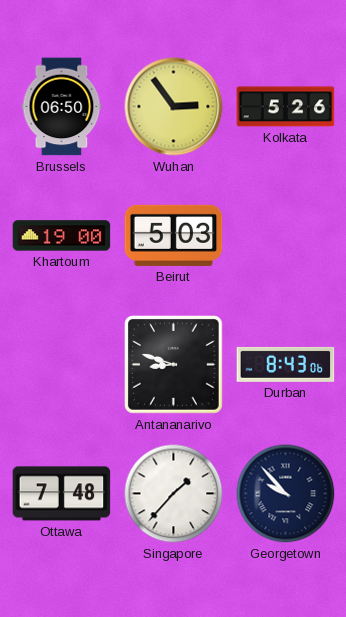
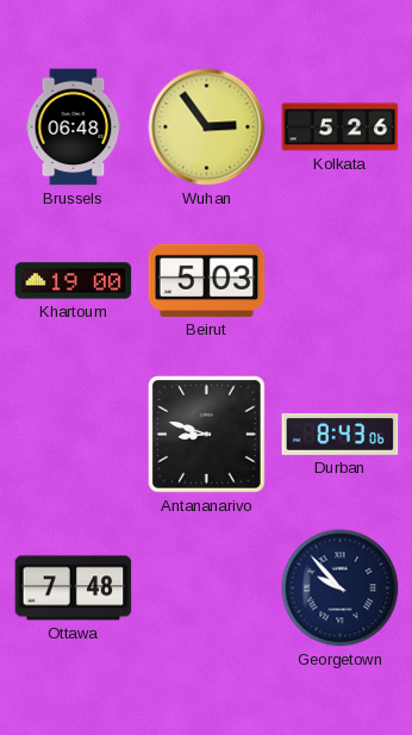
Brussels: 06:50 -> 06:48
Singapore: 1:37 -> none
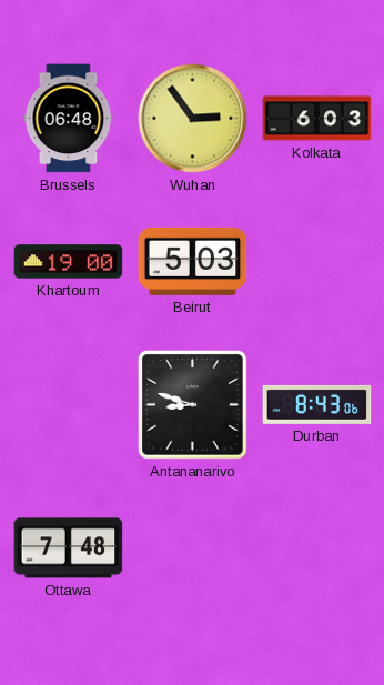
Kolkata: 5:26 -> 6:03
Georgetown: 9:53 -> none
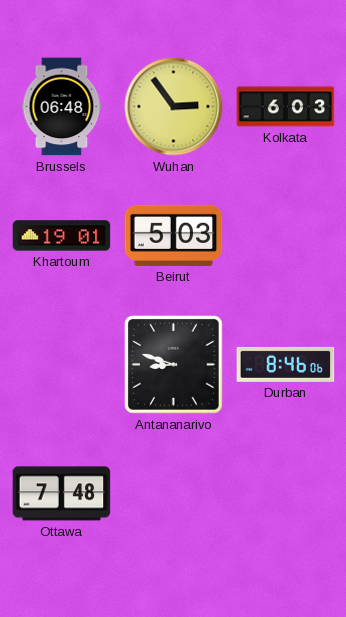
Khartoum: 19:00 -> 19:01
Durban: 8:43 -> 8:46
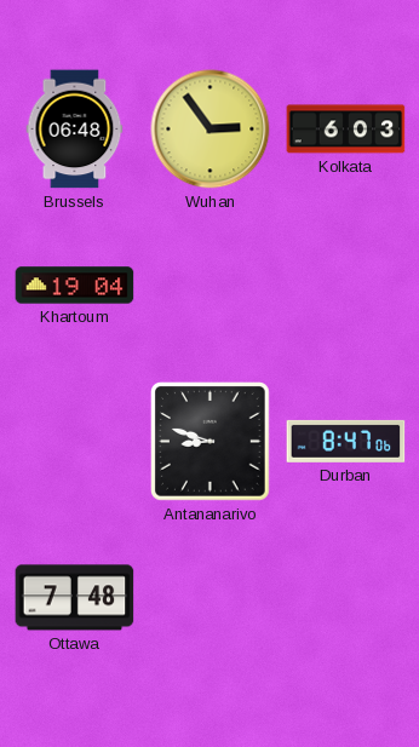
Khartoum: 19:01 -> 19:04
Beirut: 5:03 -> none
Durban: 8:46 -> 8:47
